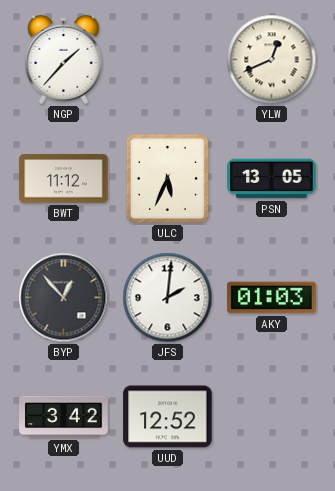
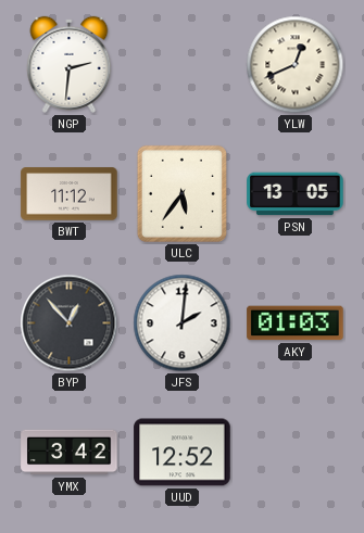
NGP: 1:37 -> 2:31
ULC: 5:34 -> 5:36
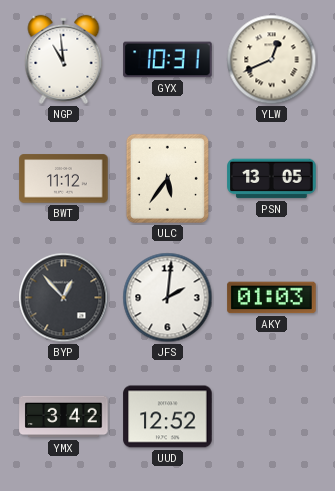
NGP: 2:31 -> 10:59
GYX: none -> 10:31
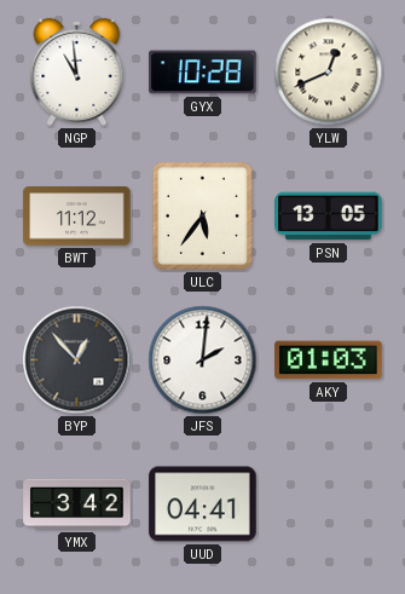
GYX: 10:31 -> 10:28
UUD: 12:52 -> 04:41
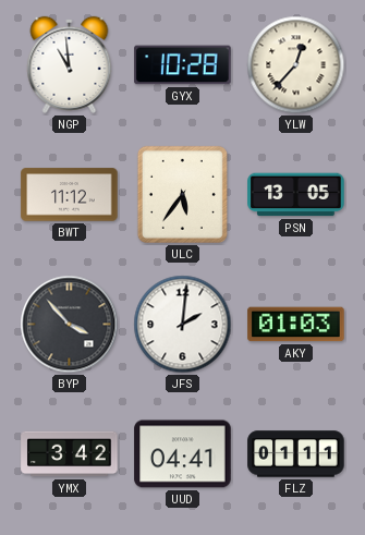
YLW: 12:41 -> 12:37
BYP: 12:53 -> 3:53
FLZ: none -> 01:11
